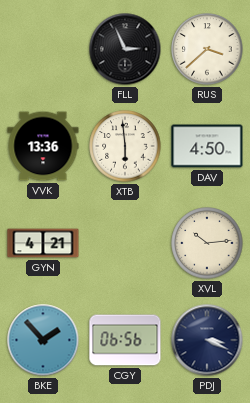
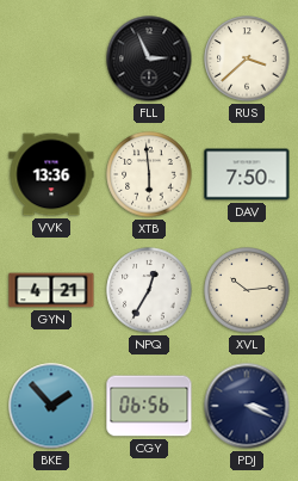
DAV: 4:50 -> 7:50
NPQ: none -> 12:35
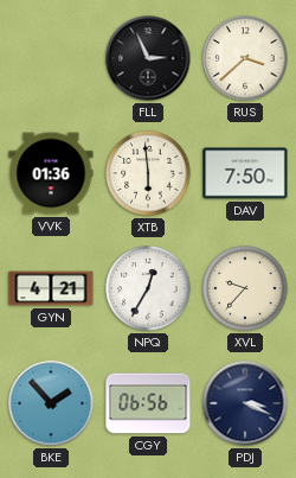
VVK: 13:36 -> 01:36
XVL: 10:14 -> 9:37
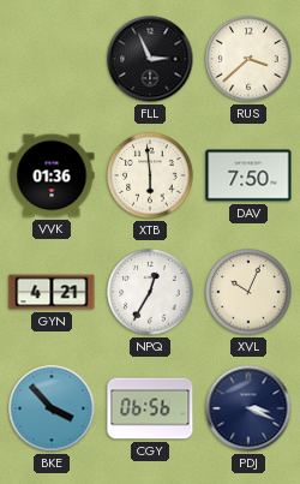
XVL: 9:37 -> 10:04
BKE: 1:53 -> 3:53
